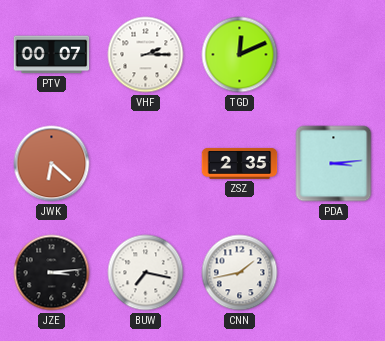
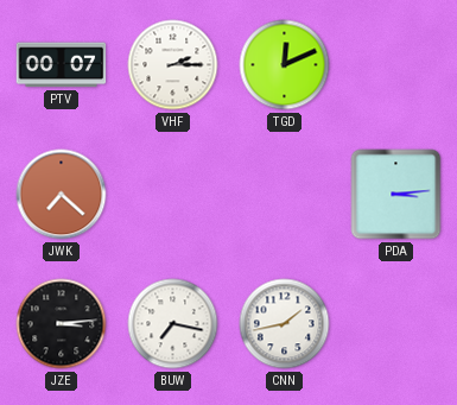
JWK: 6:22 -> 7:22
ZSZ: 2:35 -> none
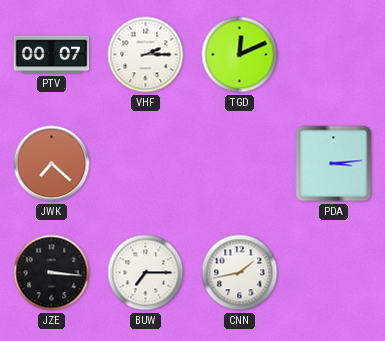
JZE: 3:14 -> 3:16
BUW: 7:17 -> 7:15
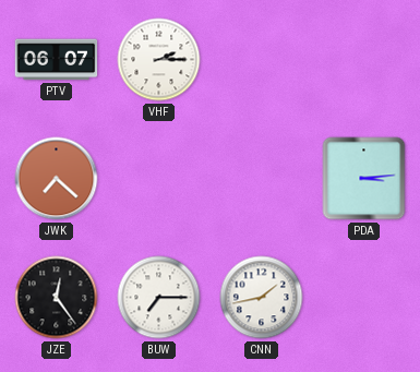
PTV: 00:07 -> 06:07
TGD: 12:11 -> none
JZE: 3:16 -> 12:24
